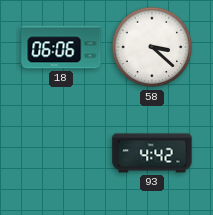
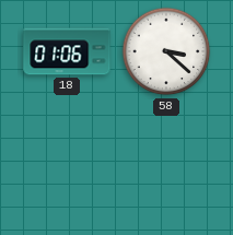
18: 06:06 -> 01:06
93: 4:42 -> none
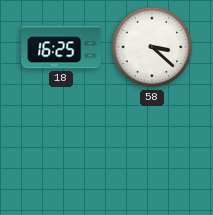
18: 01:06 -> 16:25
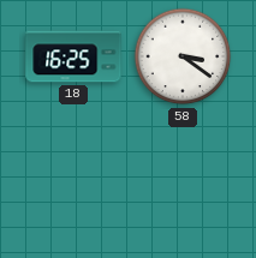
58: 3:22 -> 3:21
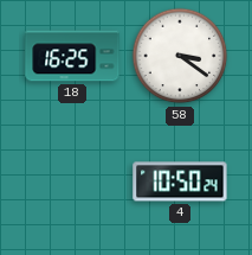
4: none -> 10:50
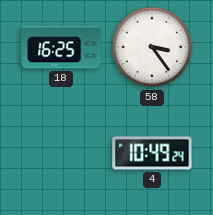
58: 3:21 -> 3:24
4: 10:50 -> 10:49
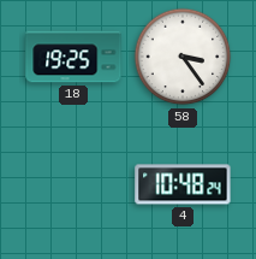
18: 16:25 -> 19:25
4: 10:49 -> 10:48
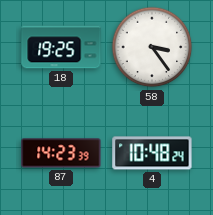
87: none -> 14:23
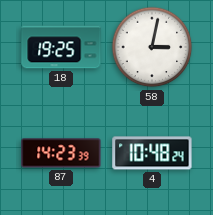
58: 3:24 -> 3:02
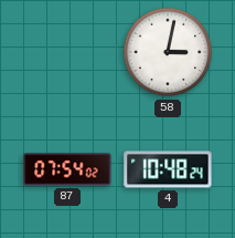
18: 19:25 -> none
87: 14:23 -> 07:54
